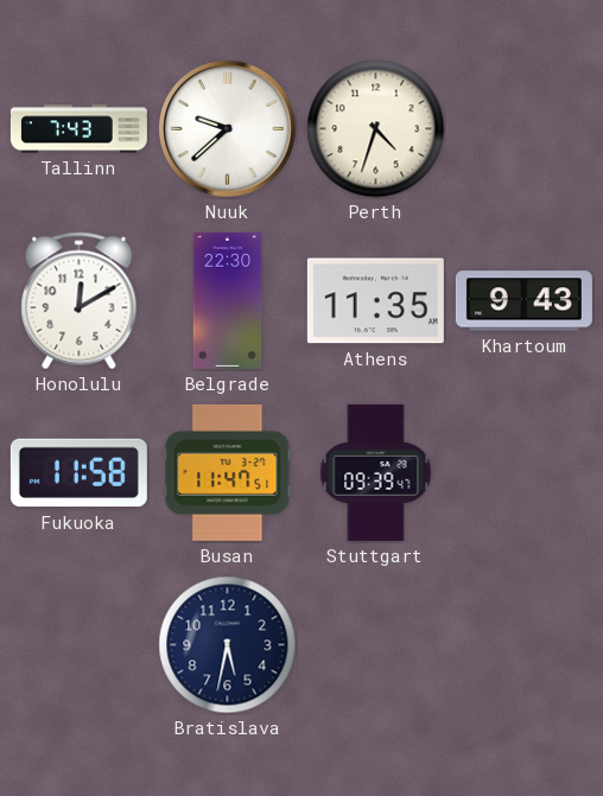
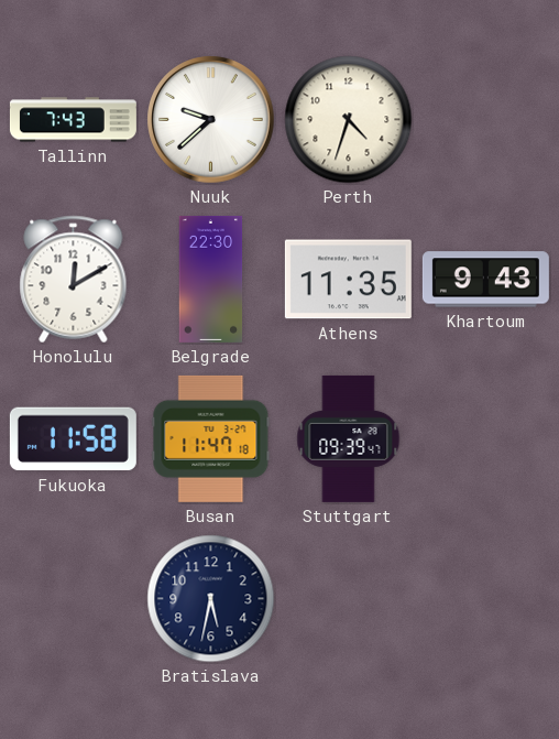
Busan: 11:47:51 -> 11:47:18
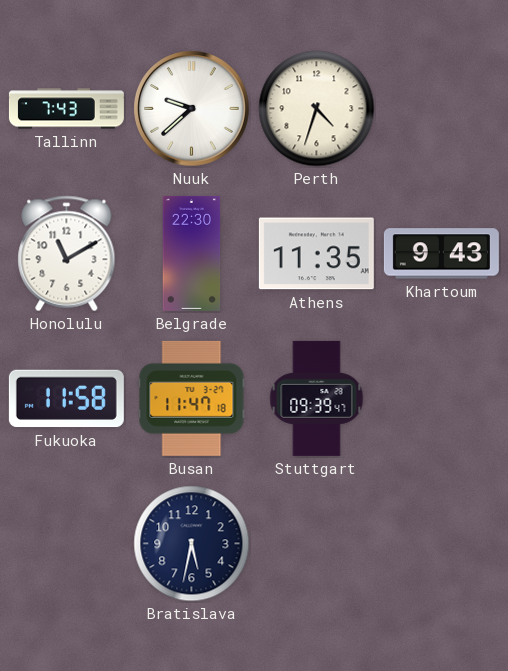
Honolulu: 12:10 -> 11:10
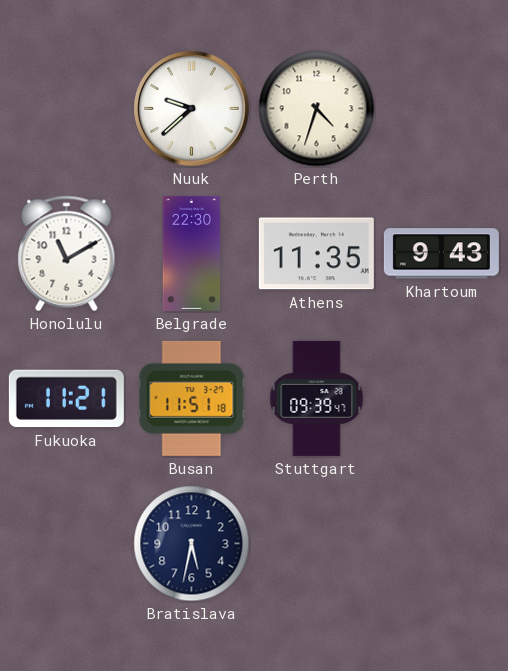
Tallinn: 7:43 -> none
Fukuoka: 11:58 -> 11:21
Busan: 11:47 -> 11:51
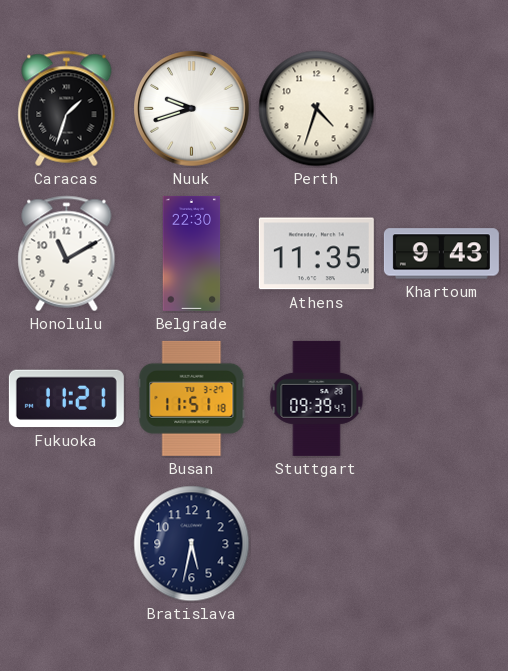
Caracas: none -> 1:33
Nuuk: 9:38 -> 9:42
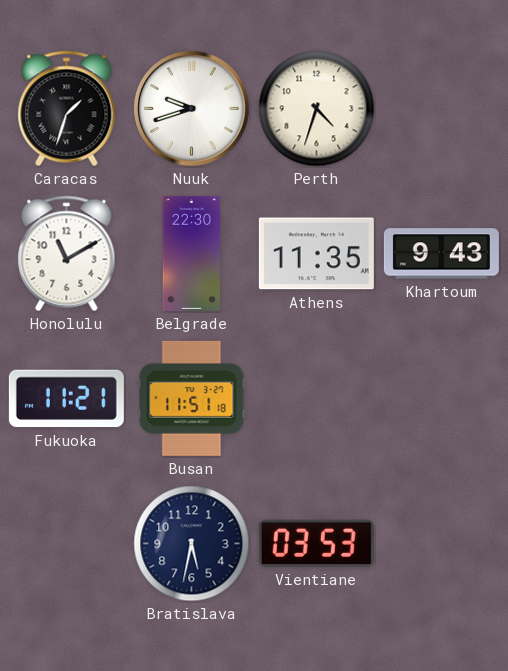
Stuttgart: 09:39 -> none
Vientiane: none -> 03:53
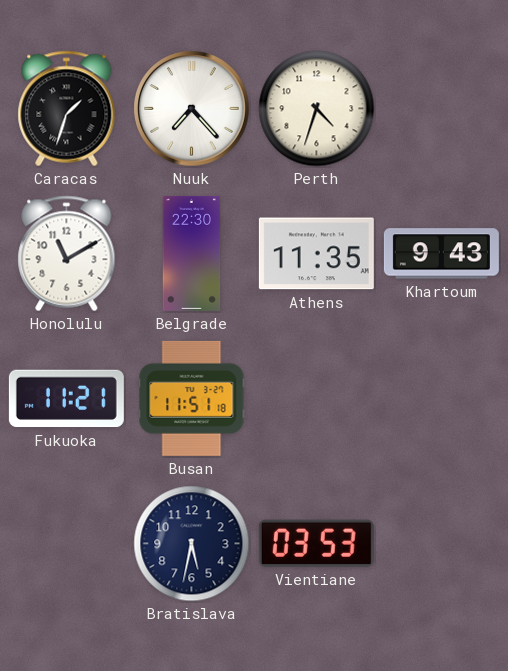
Nuuk: 9:42 -> 7:23
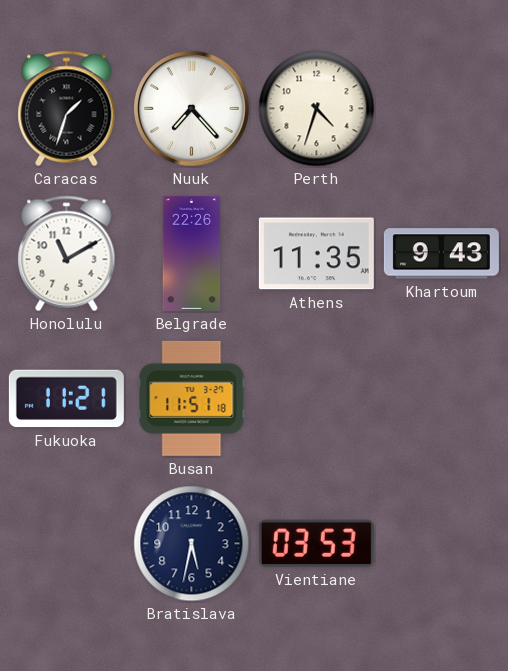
Belgrade: 22:30 -> 22:26
